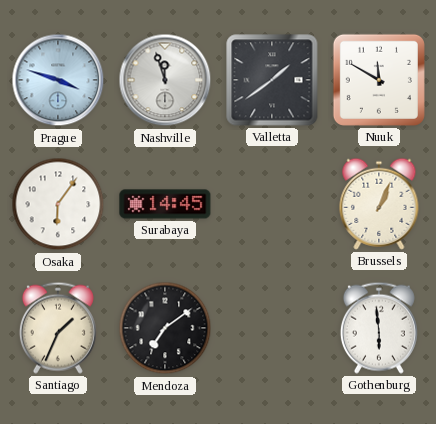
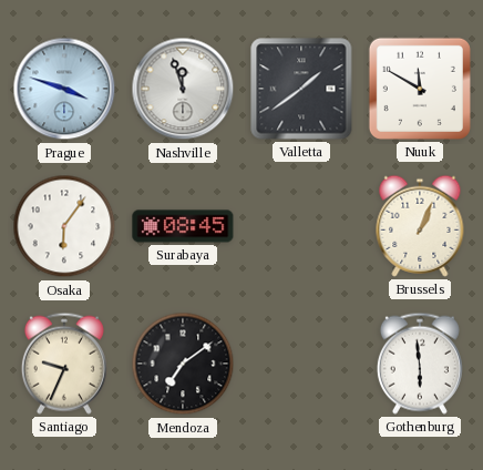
Surabaya: 14:45 -> 08:45
Santiago: 1:34 -> 9:34
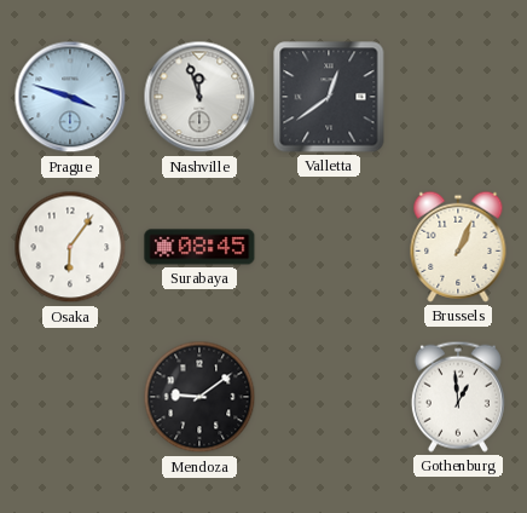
Valletta: 1:39 -> 12:39
Nuuk: 11:50 -> none
Santiago: 9:34 -> none
Mendoza: 7:09 -> 9:09
Gothenburg: 5:59 -> 12:59
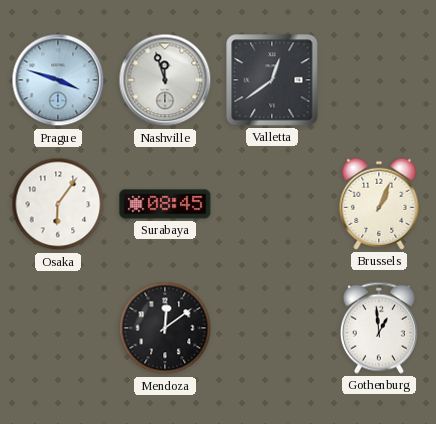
Mendoza: 9:09 -> 12:09
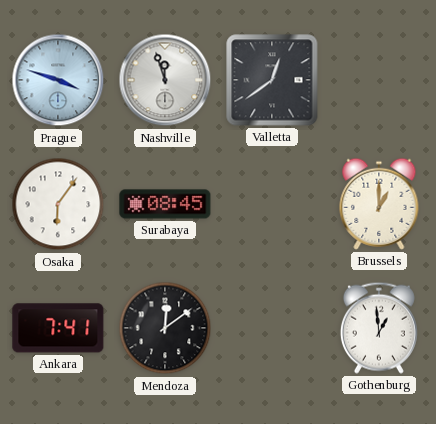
Brussels: 1:04 -> 1:00
Ankara: none -> 7:41
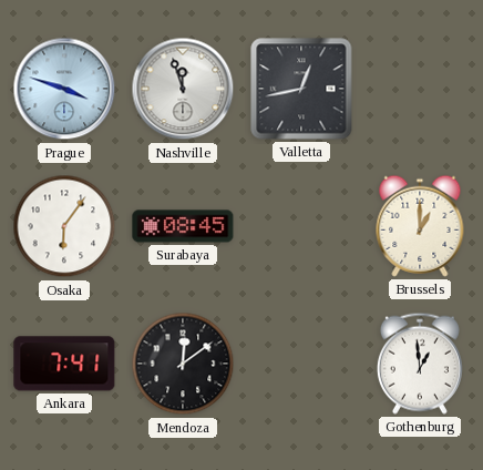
Valletta: 12:39 -> 12:43
